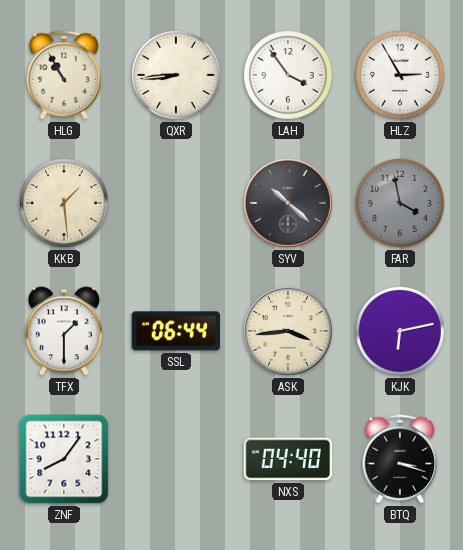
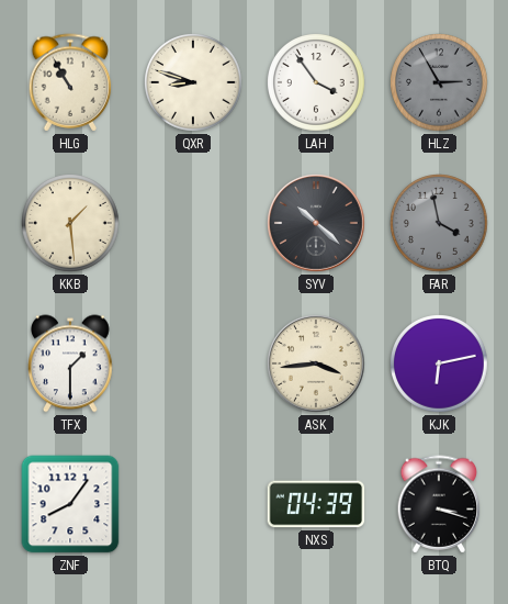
QXR: 8:44 -> 8:48
HLZ dial: white -> grey
SSL: 06:44 -> none
NXS: 04:40 -> 04:39
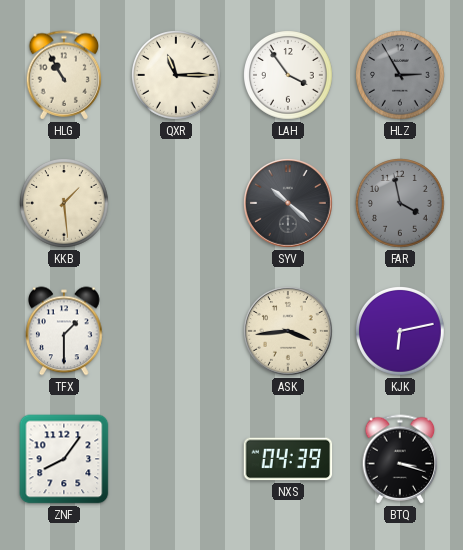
QXR: 8:48 -> 11:15
